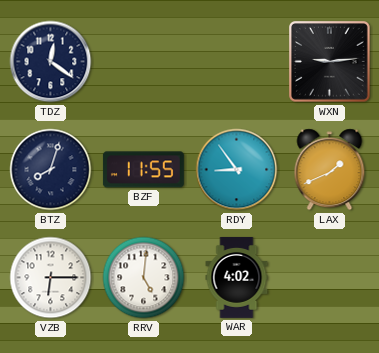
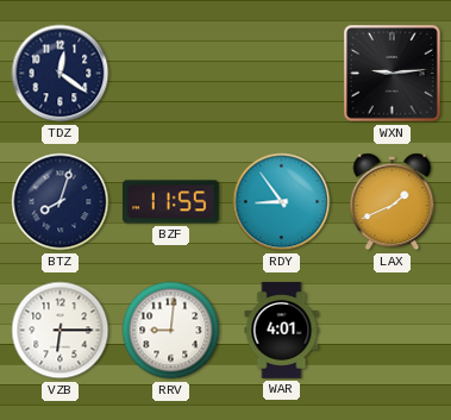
RRV: 5:01 -> 9:01
WAR: 4:02 -> 4:01
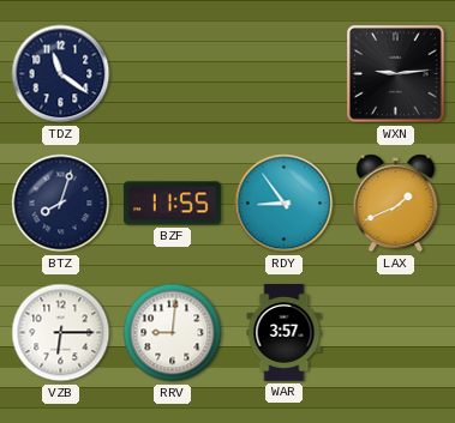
TDZ: 12:21 -> 11:21
WAR: 4:01 -> 3:57
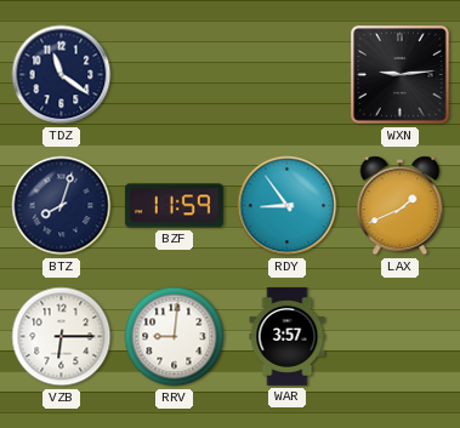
BZF: 11:55 -> 11:59
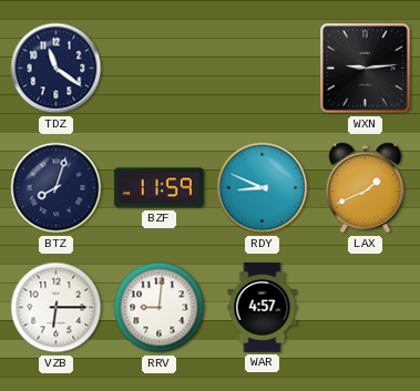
RDY: 8:54 -> 8:49
WAR: 3:57 -> 4:57
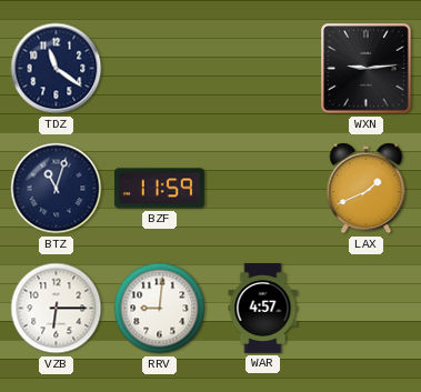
BTZ: 8:03 -> 11:03
RDY: 8:49 -> none
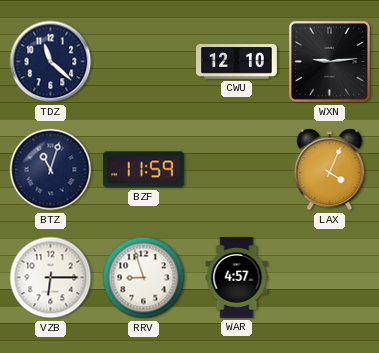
TDZ: 11:21 -> 11:22
CWU: none -> 12:10
LAX: 1:41 -> 4:04
RRV: 9:01 -> 8:57
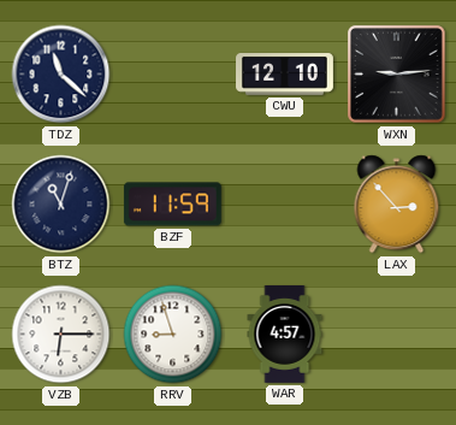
LAX: 4:04 -> 2:53
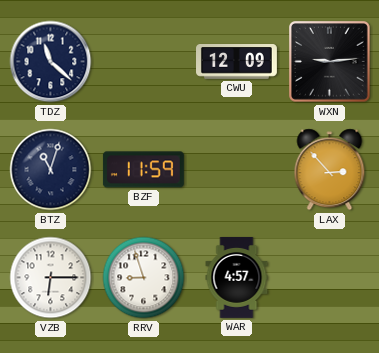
CWU: 12:10 -> 12:09
